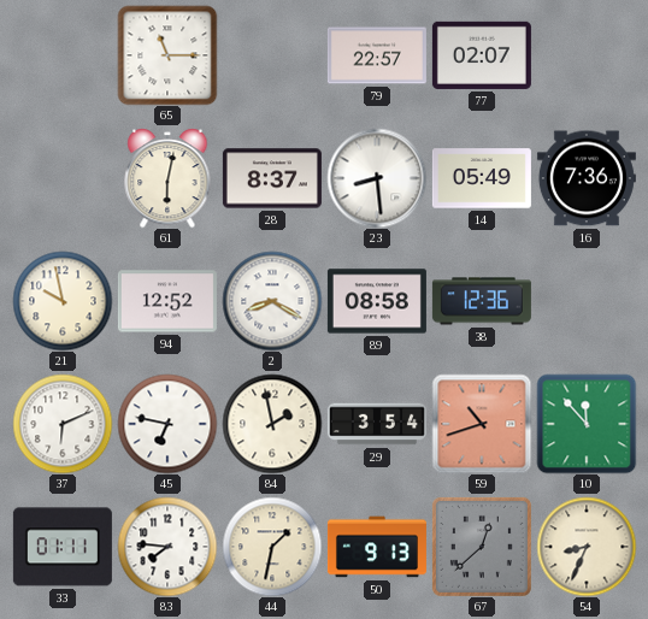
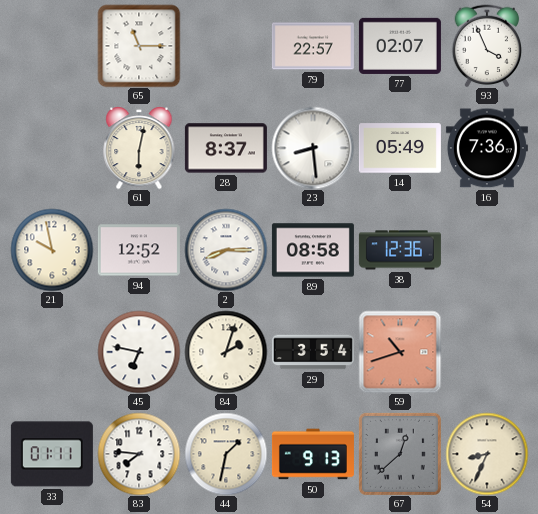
93: none -> 3:56
2: 8:20 -> 8:15
37: 6:11 -> none
84: 1:58 -> 2:03
10: 11:53 -> none
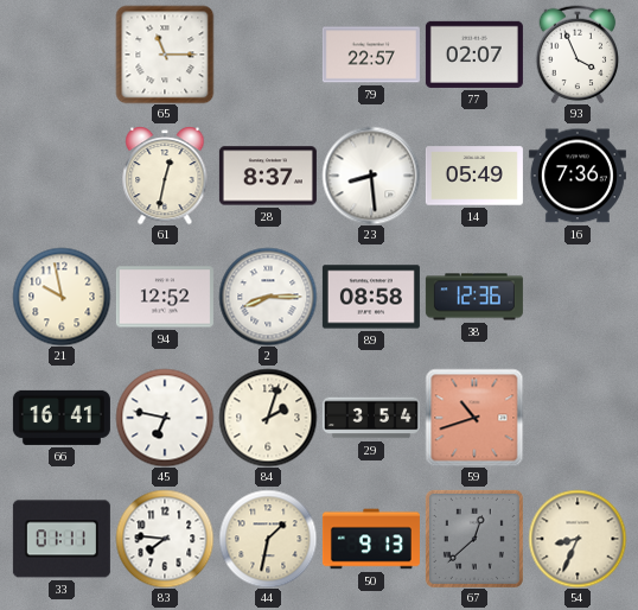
61: 6:02 -> 12:32
66: none -> 16:41
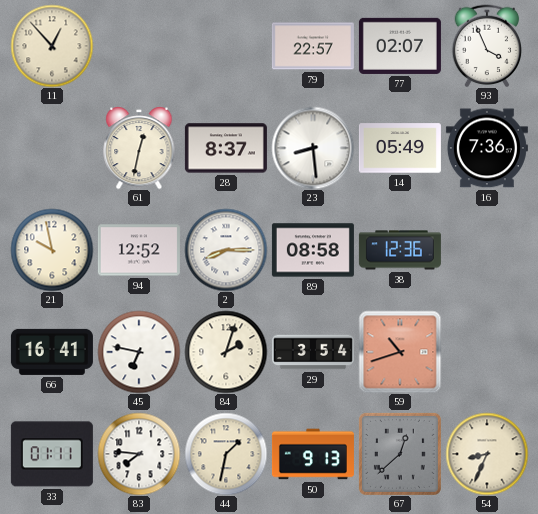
11: none -> 12:53
65: 11:15 -> none
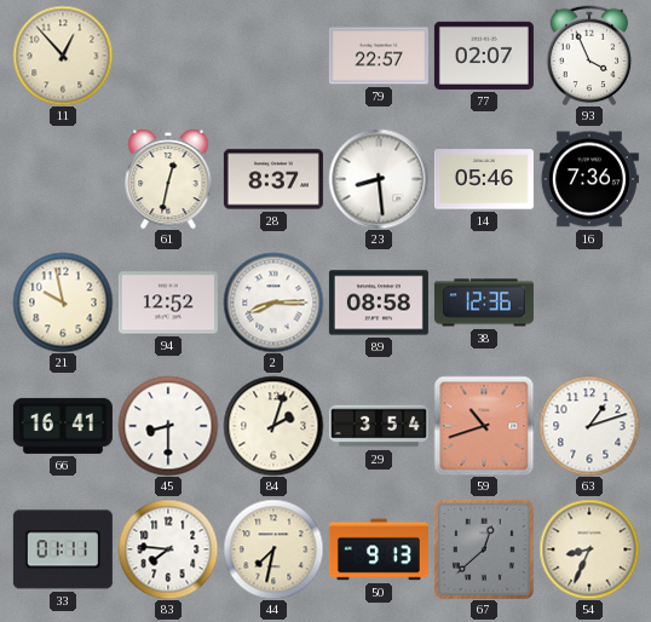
14: 05:49 -> 05:46
45: 6:47 -> 8:30
63: none -> 1:12
44: 1:32 -> 7:32
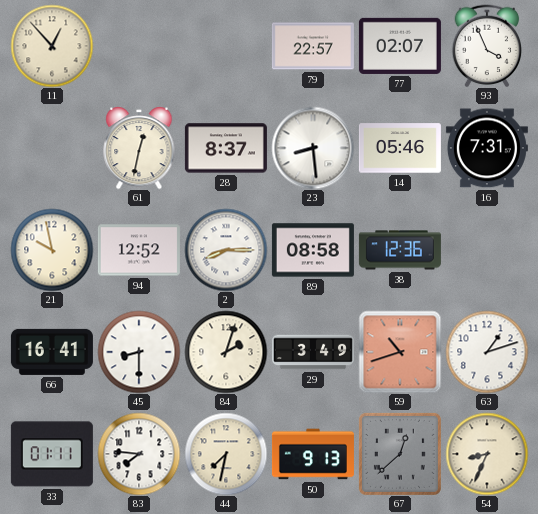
16: 7:36 -> 7:31
29: 3:54 -> 3:49
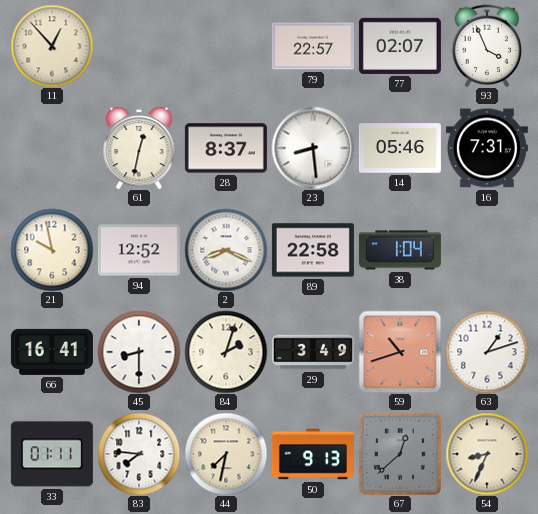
2: 8:15 -> 8:19
89: 08:58 -> 22:58
38: 12:36 -> 1:04
